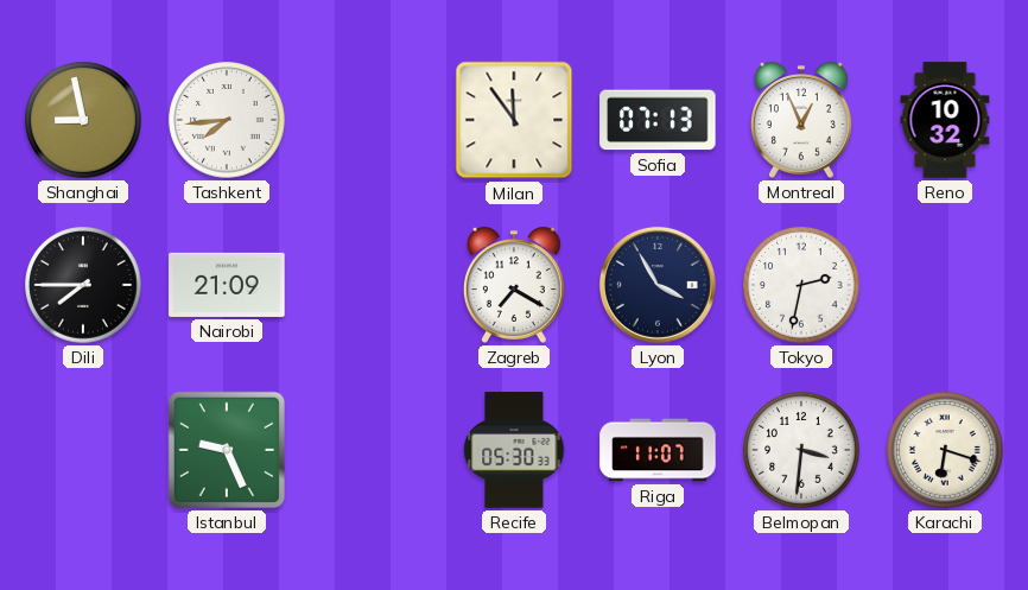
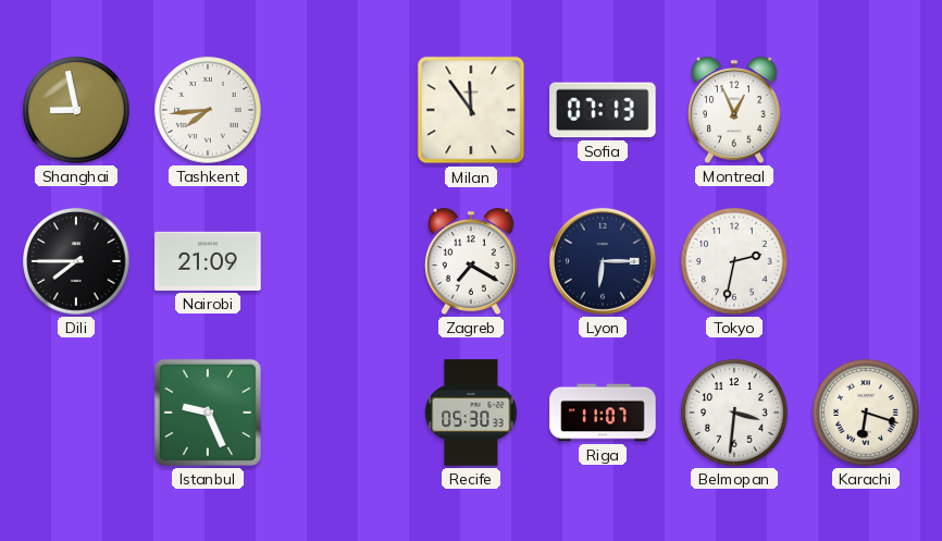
Reno: 10:32 -> none
Lyon: 3:55 -> 6:15
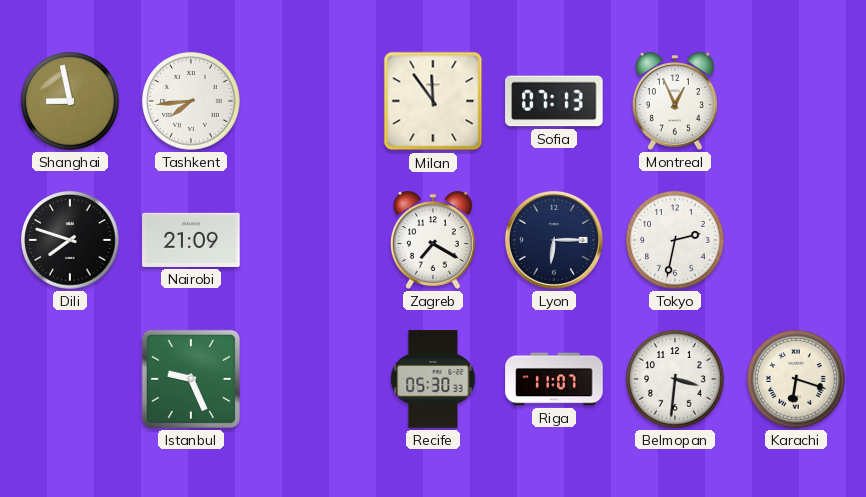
Dili: 7:45 -> 7:48
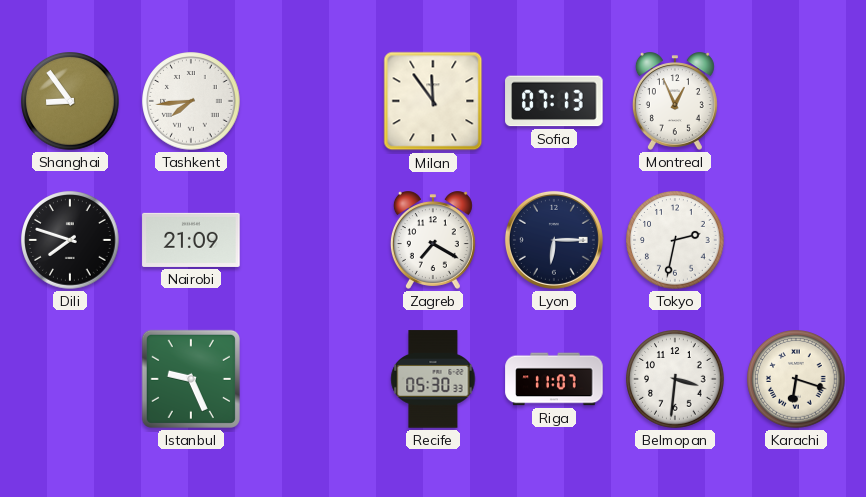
Shanghai: 8:58 -> 8:54
